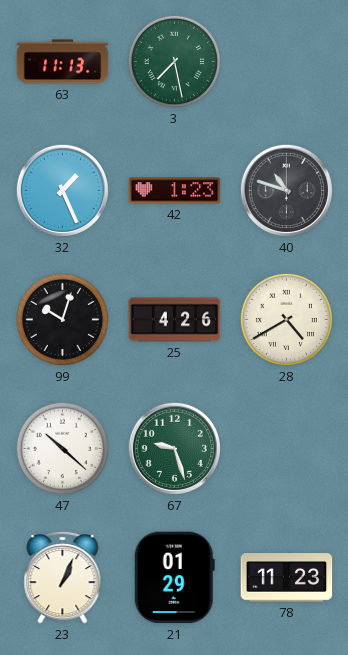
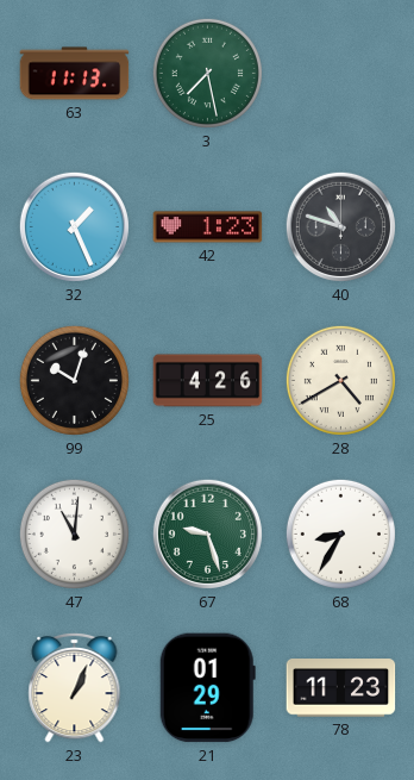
47: 10:22 -> 11:01
68: none -> 8:35
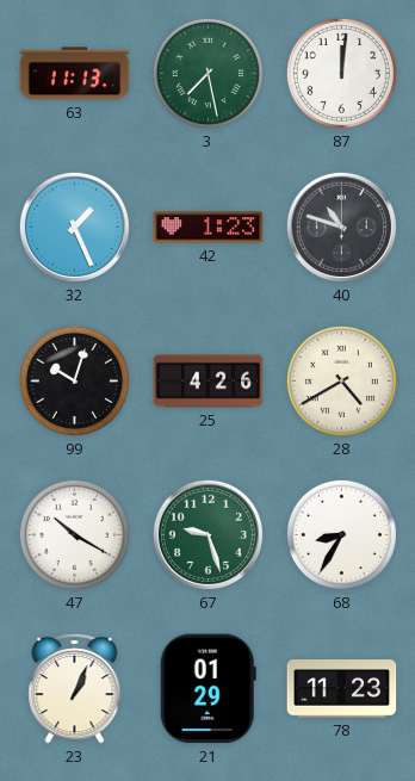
87: none -> 12:01
47: 11:01 -> 10:20
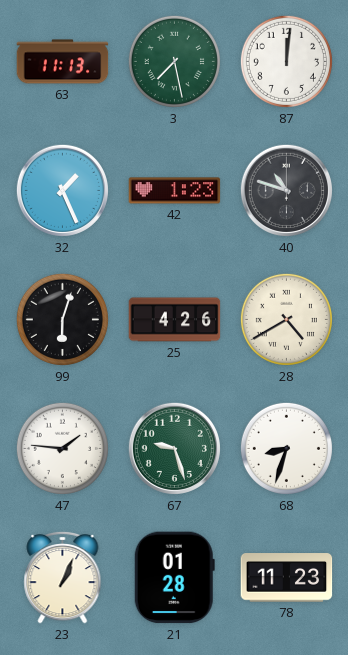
99: 10:03 -> 6:03
47: 10:20 -> 1:46
68: 8:35 -> 8:33
21: 01:29 -> 01:28
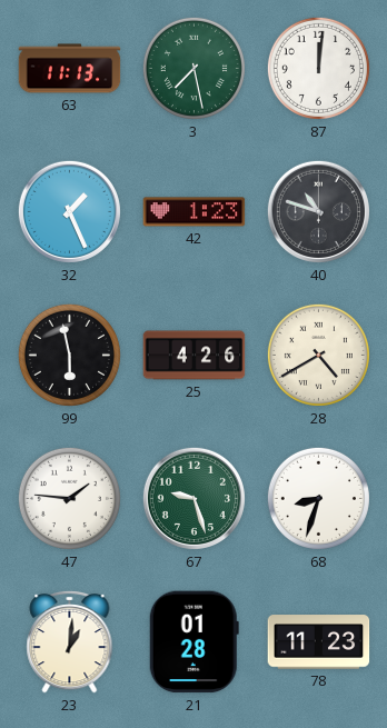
99: 6:03 -> 5:58
23: 1:04 -> 1:01
